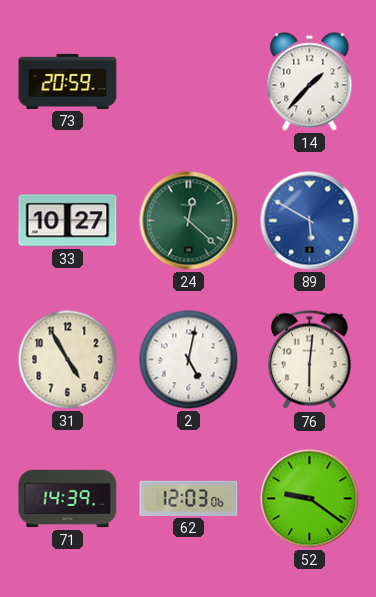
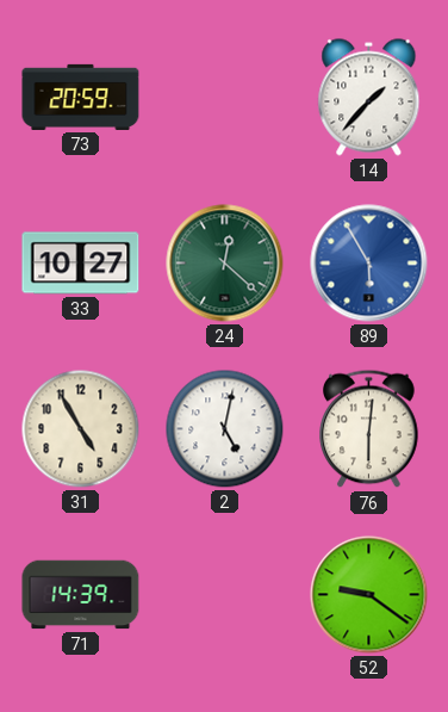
89: 5:50 -> 5:55
62: 12:03 -> none
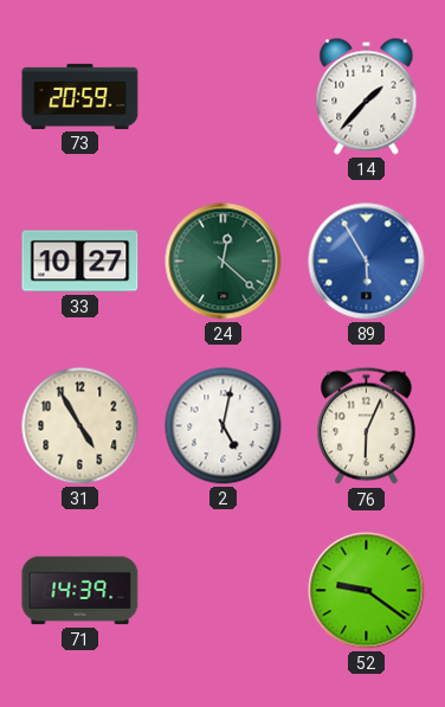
76: 6:01 -> 6:04
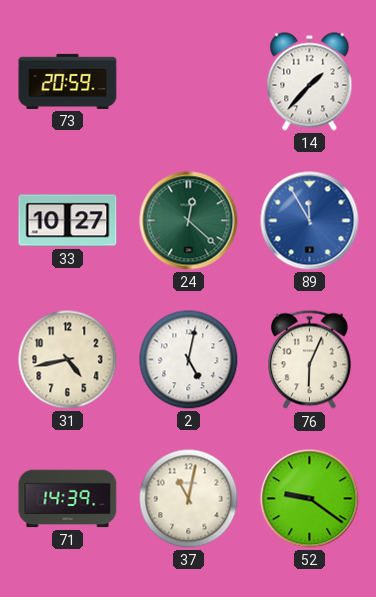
89: 5:55 -> 11:55
31: 4:55 -> 4:43
37: none -> 11:02
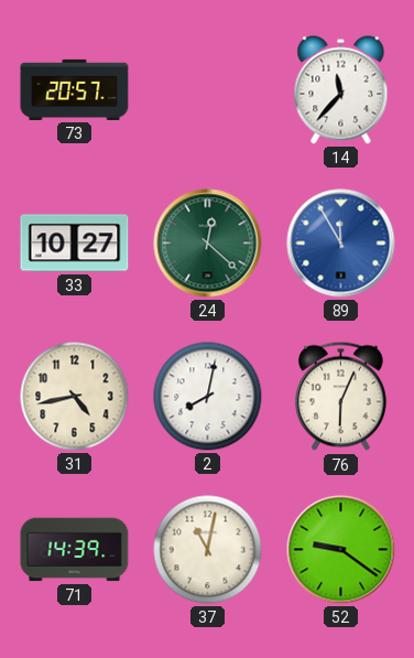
73: 20:59 -> 20:57
14: 1:37 -> 11:37
2: 5:02 -> 8:02
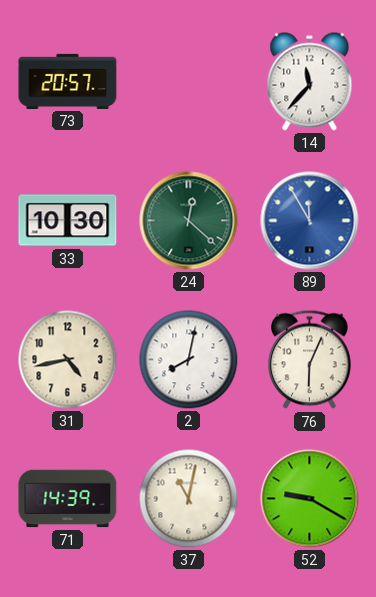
33: 10:27 -> 10:30
52: 9:21 -> 9:20
